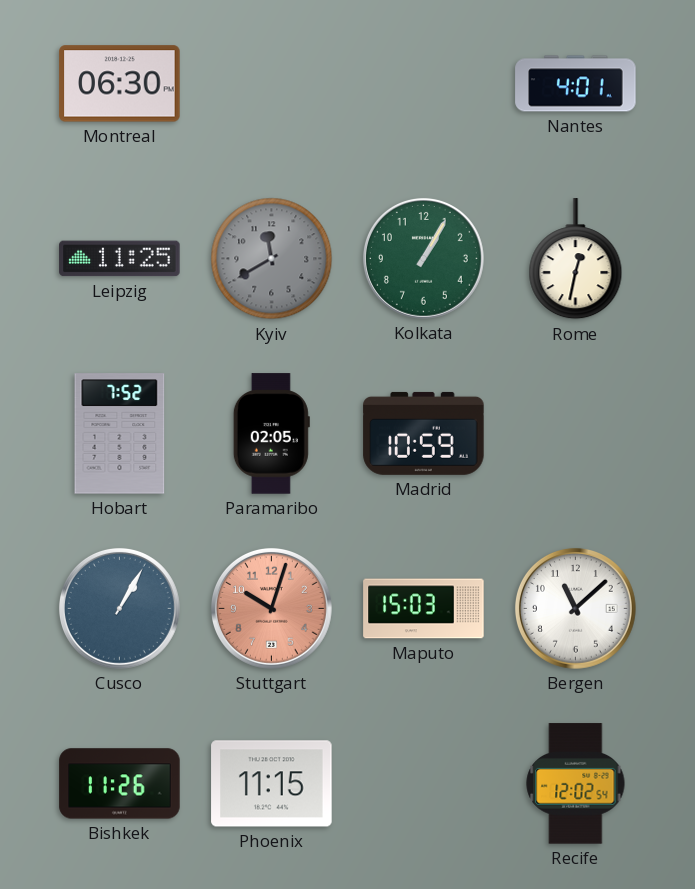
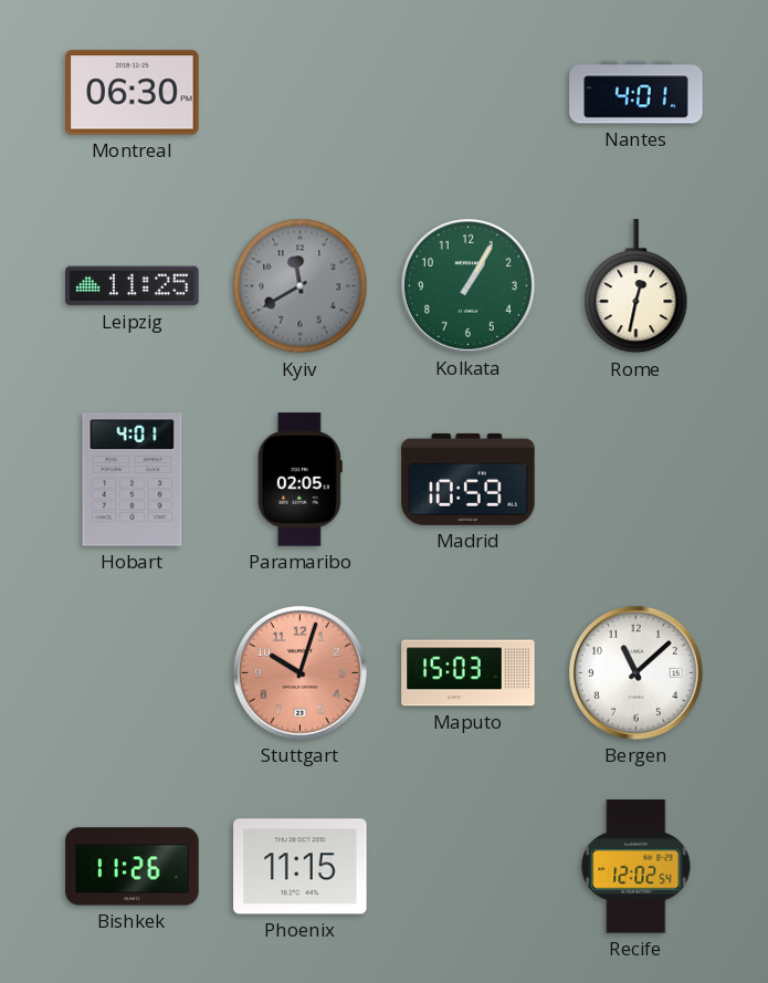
Hobart: 7:52 -> 4:01
Cusco: 1:05 -> none
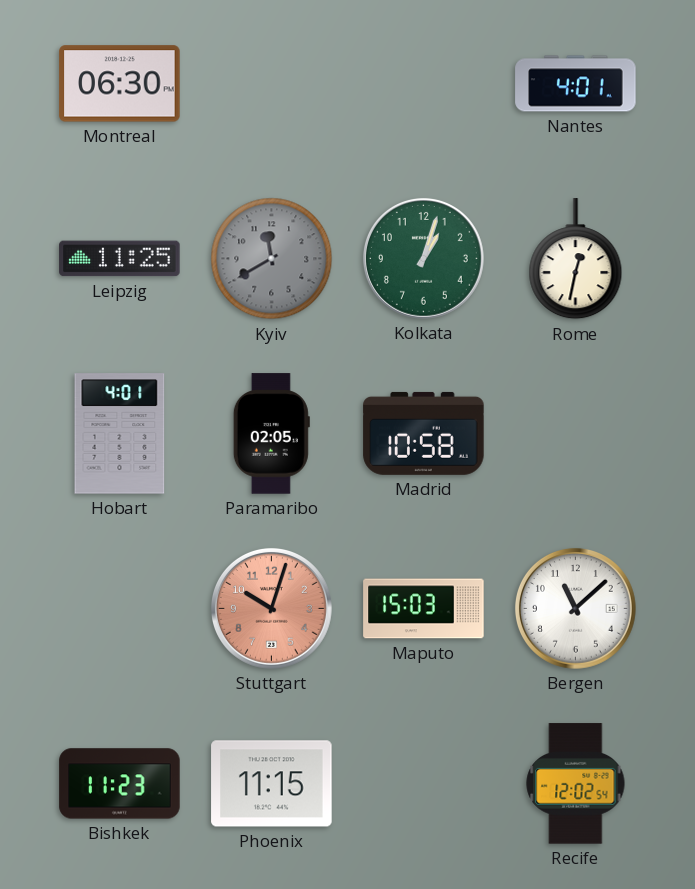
Kolkata: 1:05 -> 1:03
Madrid: 10:59 -> 10:58
Bishkek: 11:26 -> 11:23
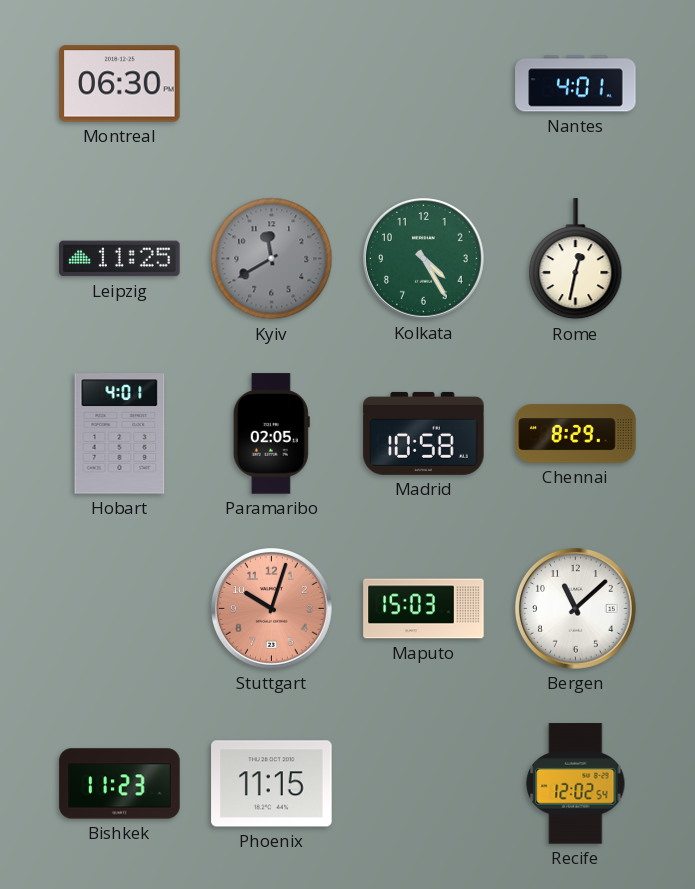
Kolkata: 1:03 -> 4:25
Chennai: none -> 8:29
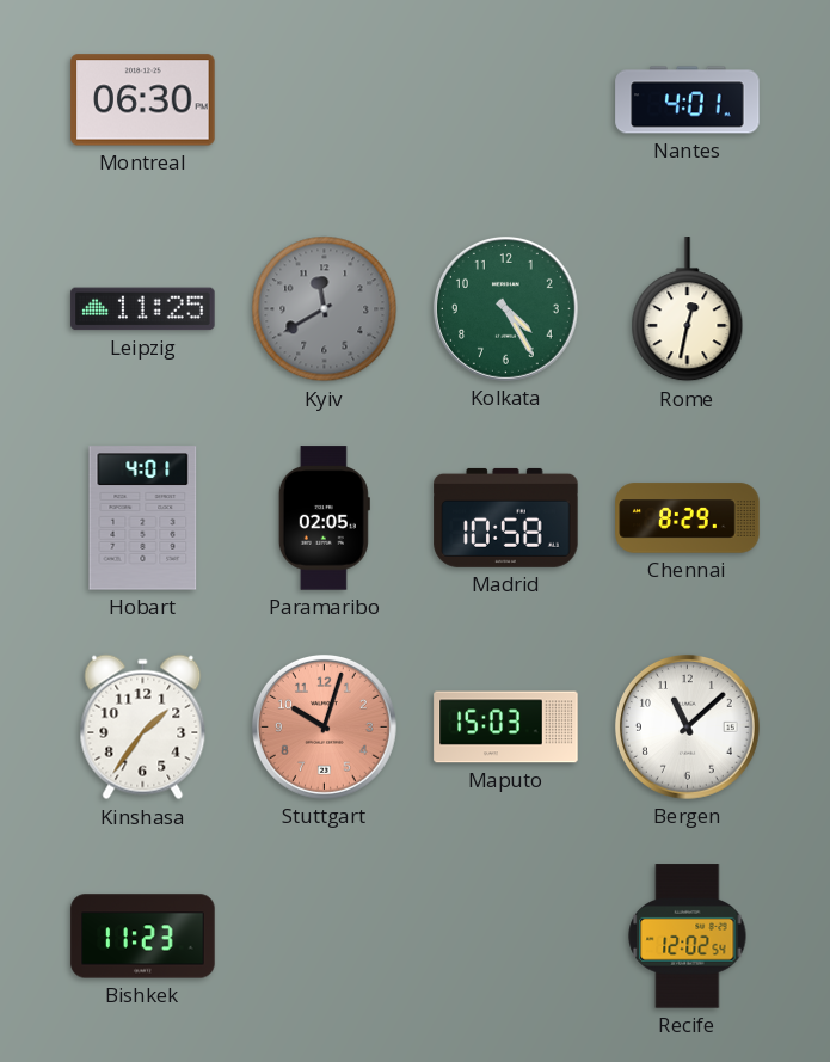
Kinshasa: none -> 1:36
Phoenix: 11:15 -> none
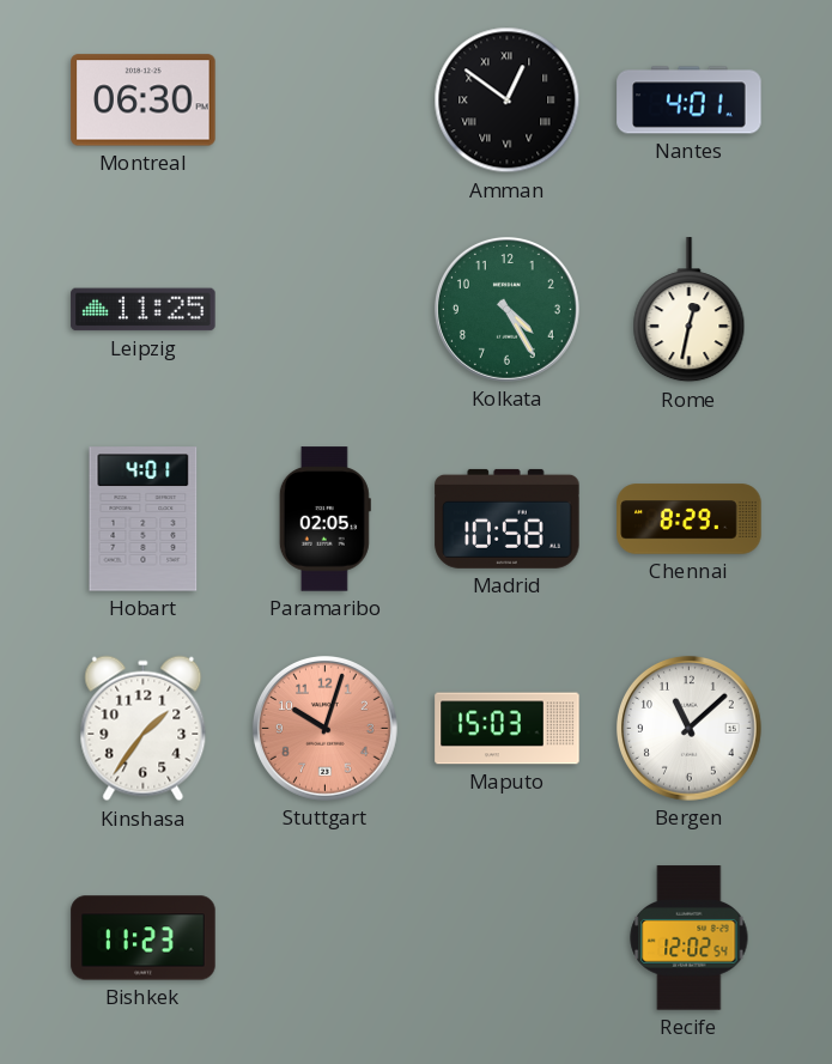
Amman: none -> 12:51
Kyiv: 11:40 -> none
